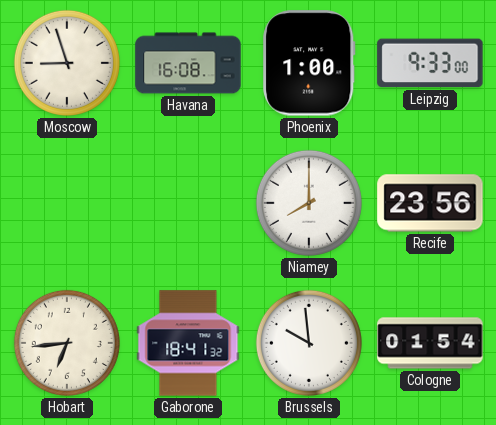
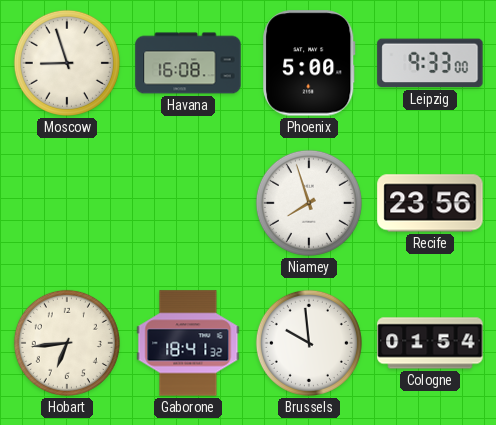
Phoenix: 1:00 -> 5:00
Niamey: 8:00 -> 7:57
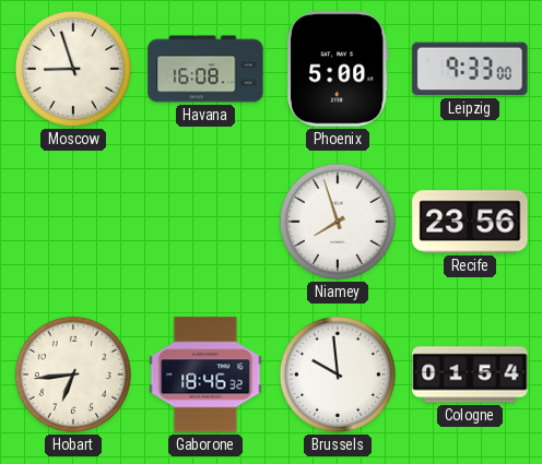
Gaborone: 18:41 -> 18:46
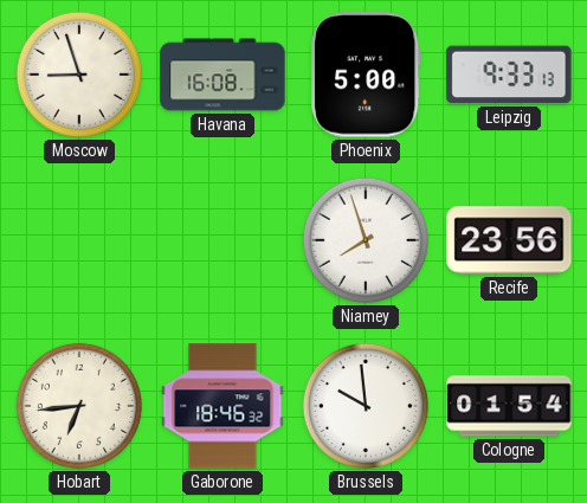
Leipzig: 9:33:00 -> 9:33:13
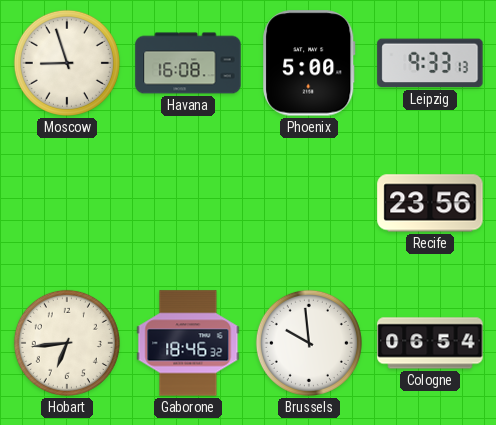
Niamey: 7:57 -> none
Cologne: 01:54 -> 06:54
